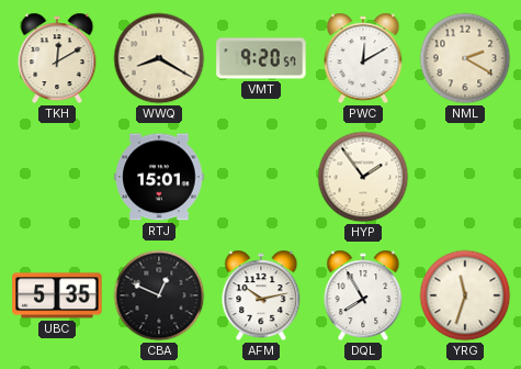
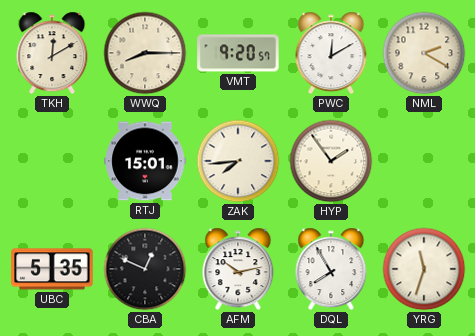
WWQ: 8:20 -> 8:15
ZAK: none -> 7:44
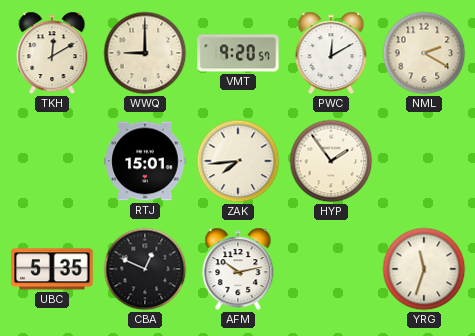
WWQ: 8:15 -> 9:00
DQL: 7:55 -> none
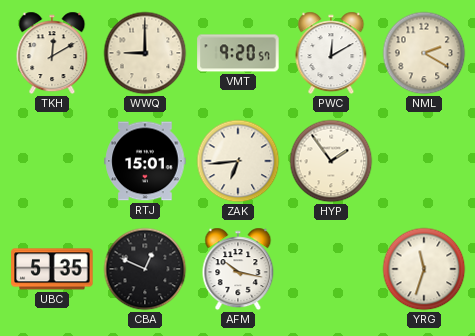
ZAK: 7:44 -> 6:44
AFM: 10:13 -> 10:17
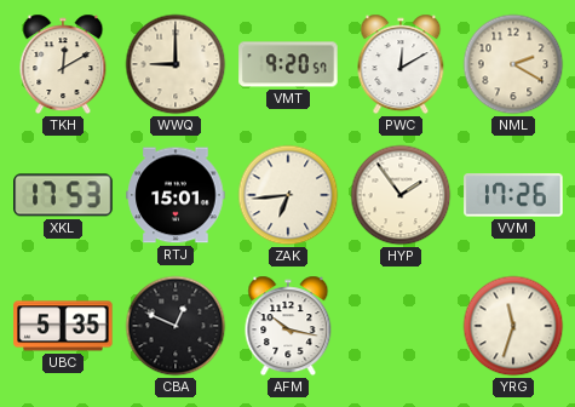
XKL: none -> 17:53
VVM: none -> 17:26
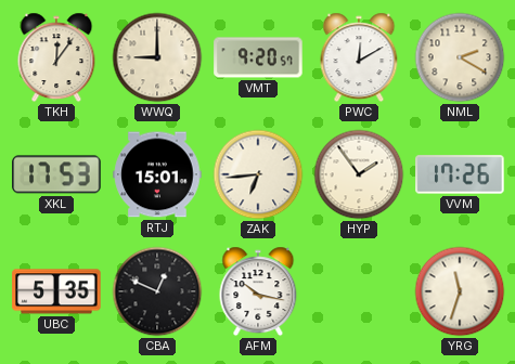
TKH: 12:10 -> 12:06
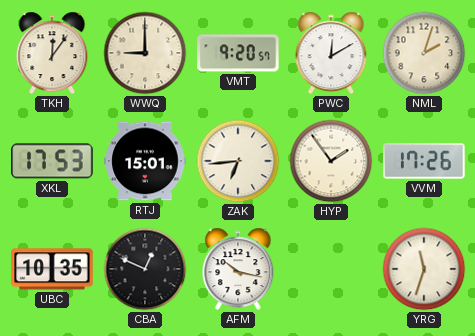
NML: 2:20 -> 2:03
UBC: 5:35 -> 10:35
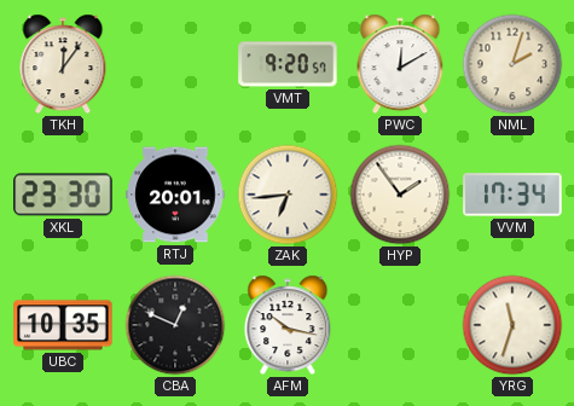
WWQ: 9:00 -> none
XKL: 17:53 -> 23:30
RTJ: 15:01 -> 20:01
VVM: 17:26 -> 17:34
